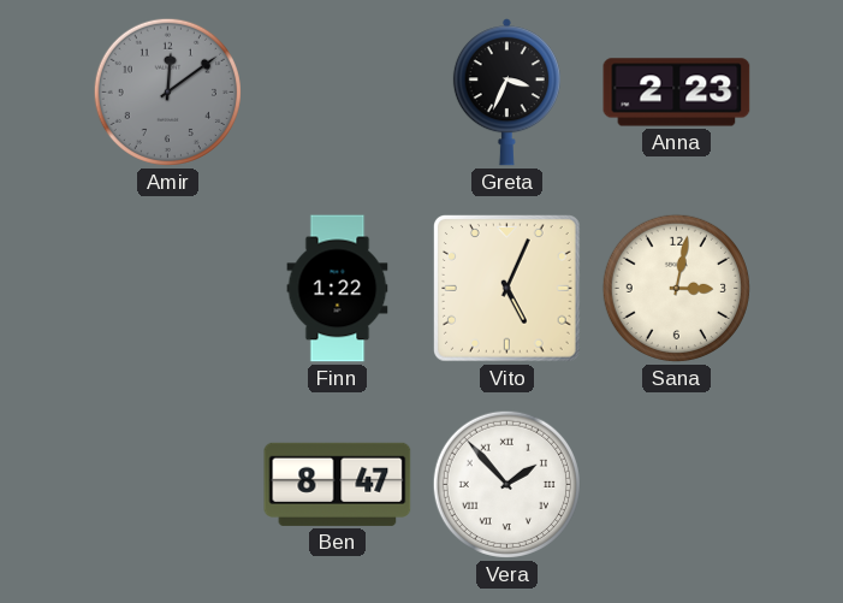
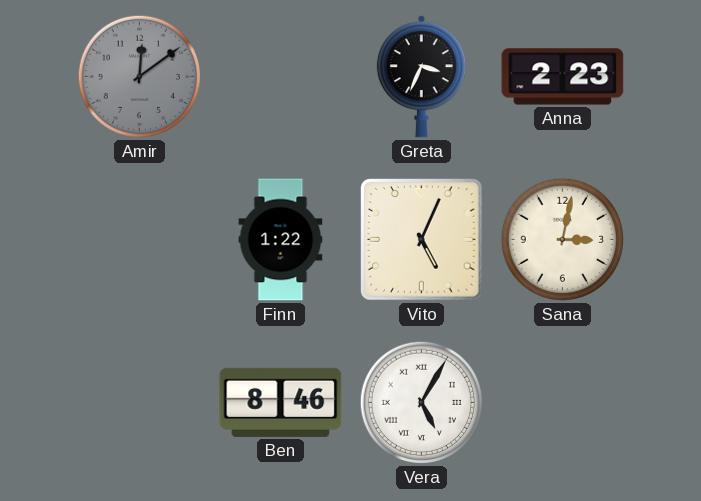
Ben: 8:47 -> 8:46
Vera: 1:53 -> 5:05
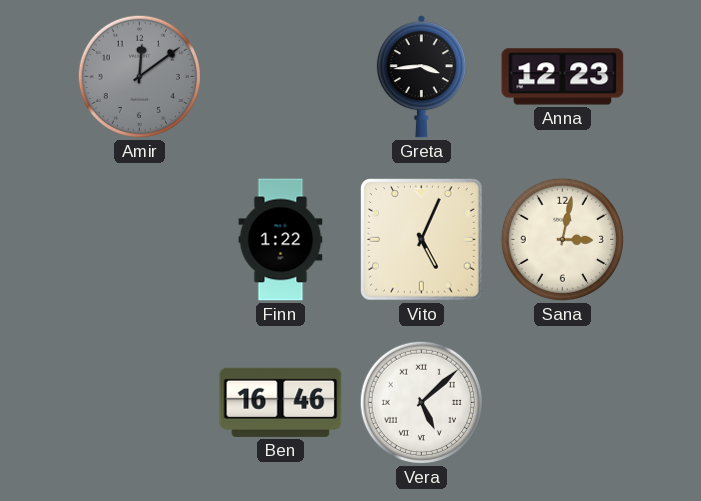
Greta: 3:34 -> 3:44
Anna: 2:23 -> 12:23
Ben: 8:46 -> 16:46
Vera: 5:05 -> 5:08
